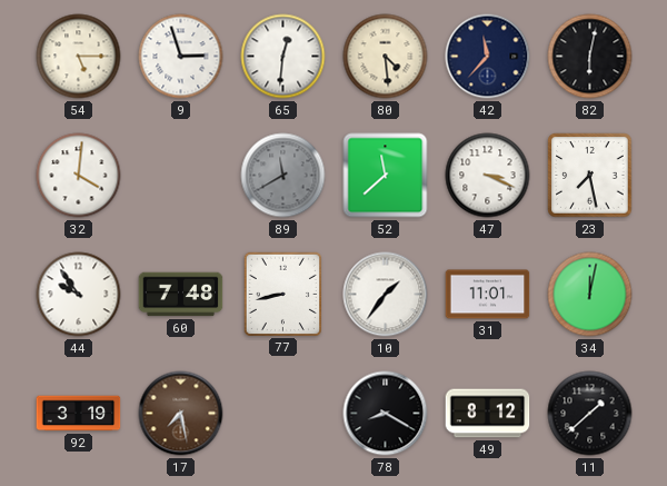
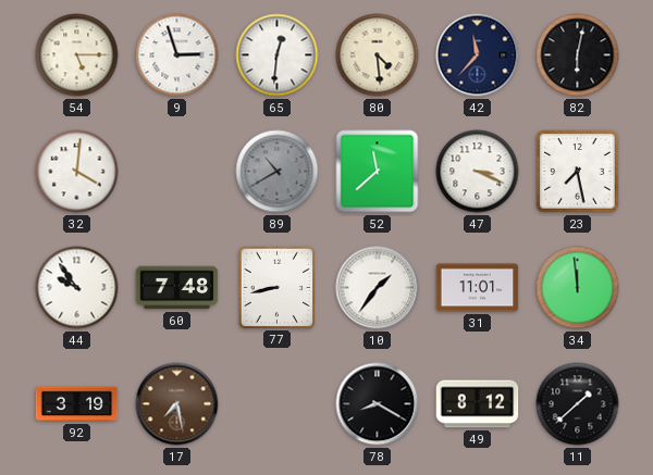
89: 11:40 -> 10:40
34: 12:02 -> 11:59
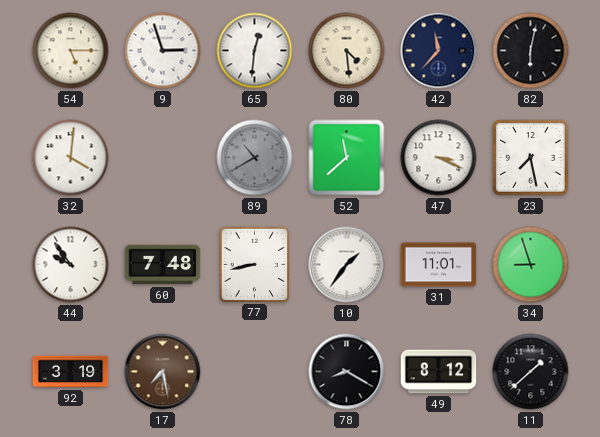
34: 11:59 -> 8:57
